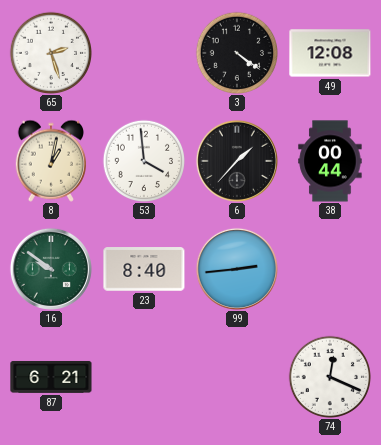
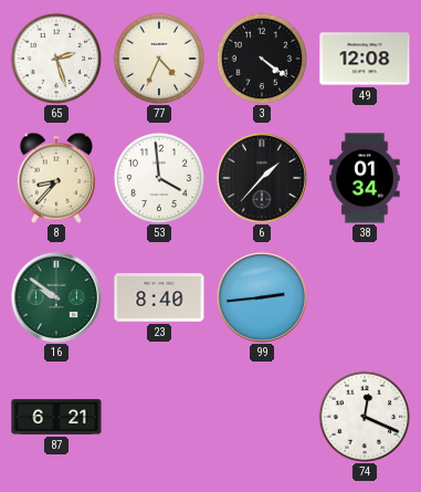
77: none -> 4:34
8: 1:02 -> 8:37
38: 00:44 -> 01:34
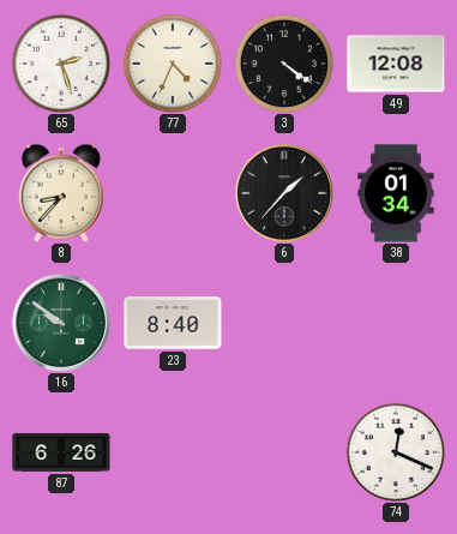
53: 3:59 -> none
99: 2:44 -> none
87: 6:21 -> 6:26
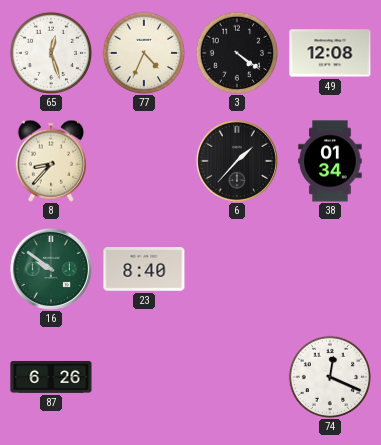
65: 2:27 -> 12:27
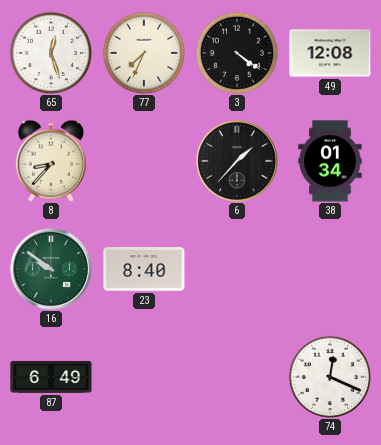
77: 4:34 -> 7:34
87: 6:26 -> 6:49
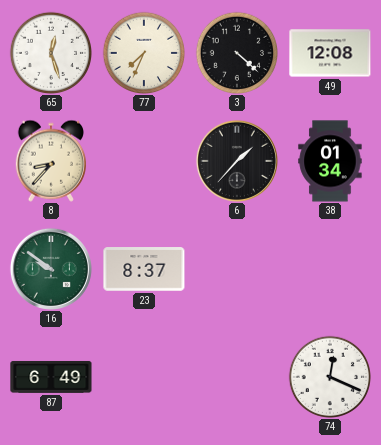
3: 4:21 -> 4:22
23: 8:40 -> 8:37
